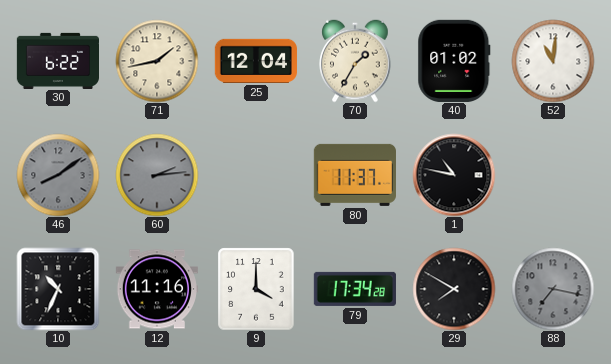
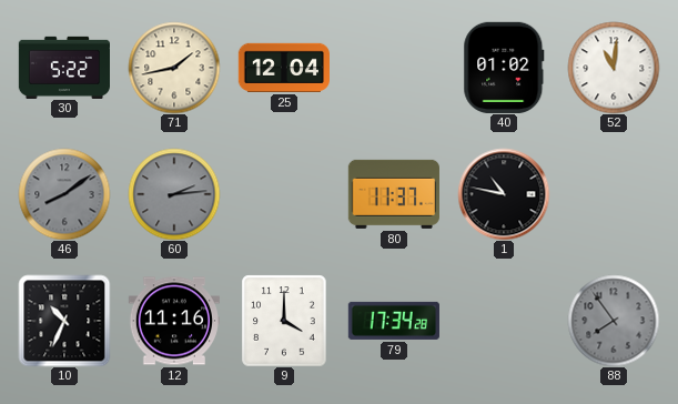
30: 6:22 -> 5:22
70: 1:35 -> none
29: 7:50 -> none
88: 7:17 -> 7:54
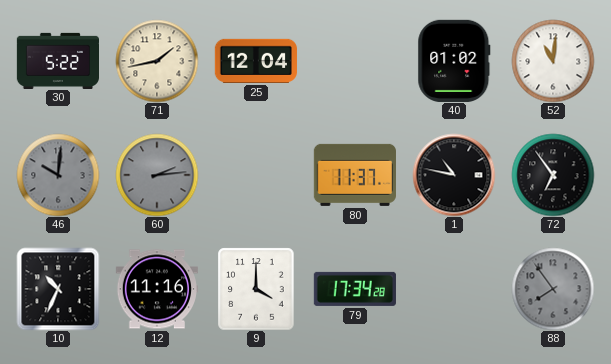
46: 8:09 -> 10:01
72: none -> 6:54
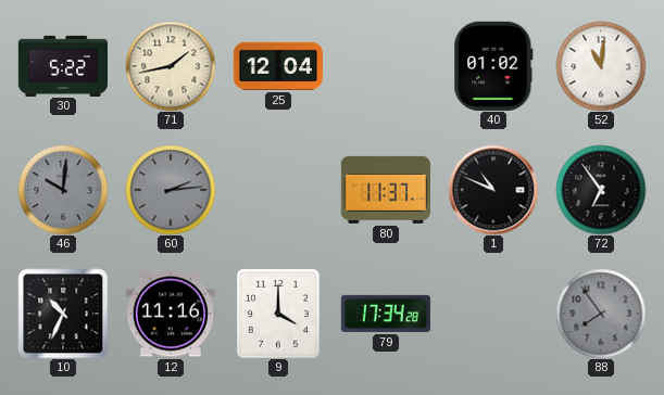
1: 10:47 -> 10:49
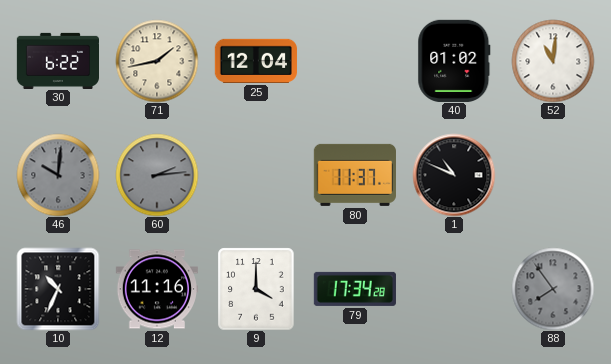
30: 5:22 -> 6:22
72: 6:54 -> none
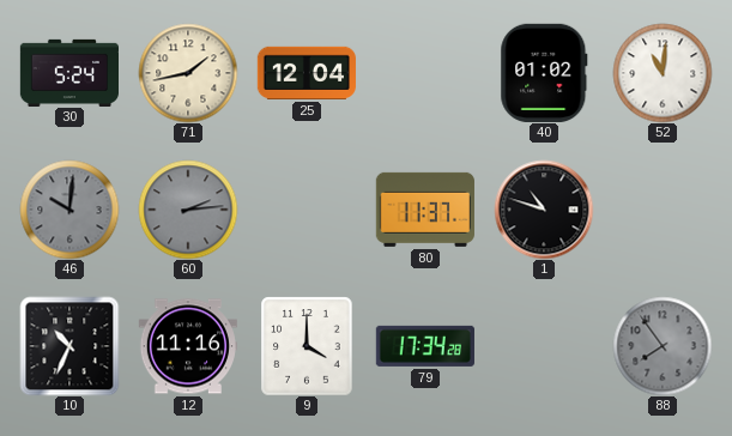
30: 6:22 -> 5:24
1: 10:49 -> 10:48
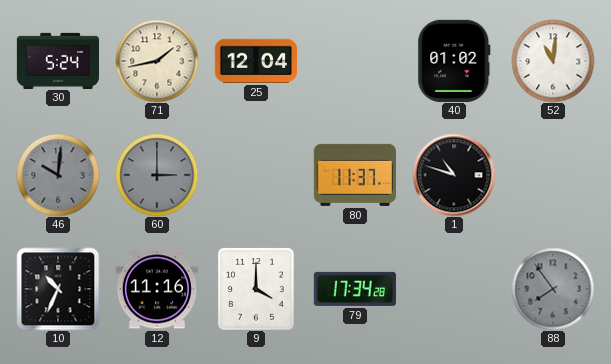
60: 2:14 -> 3:00
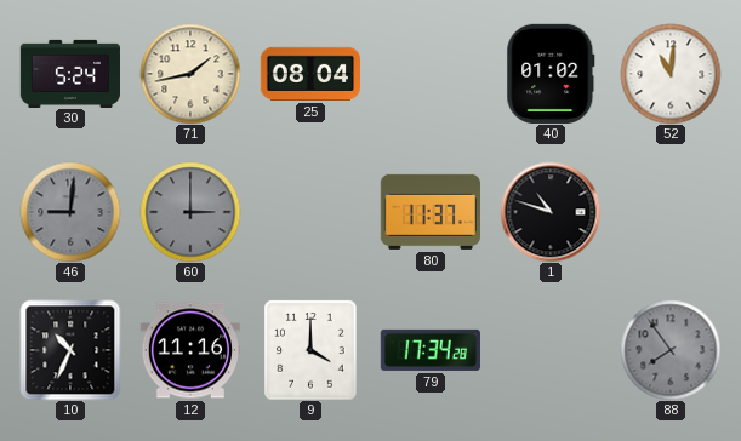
25: 12:04 -> 08:04
46: 10:01 -> 9:01
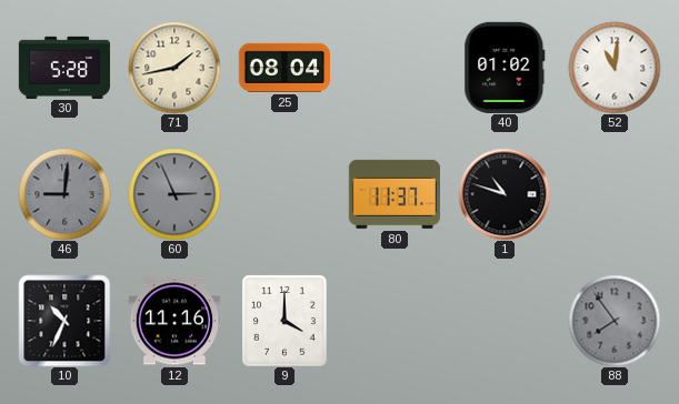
30: 5:24 -> 5:28
60: 3:00 -> 2:56
79: 17:34 -> none
